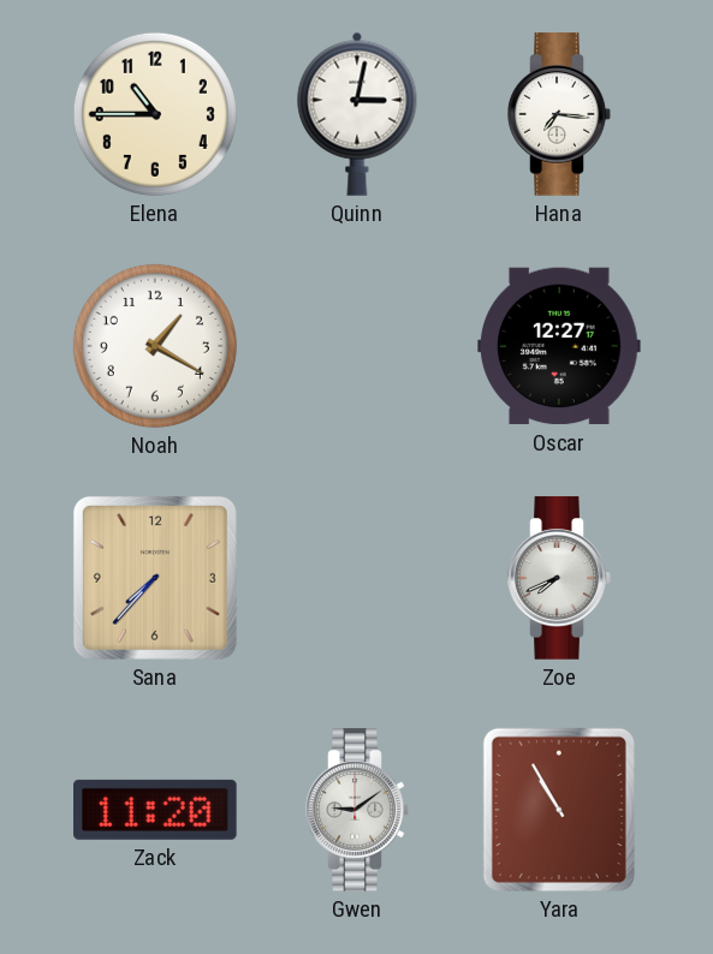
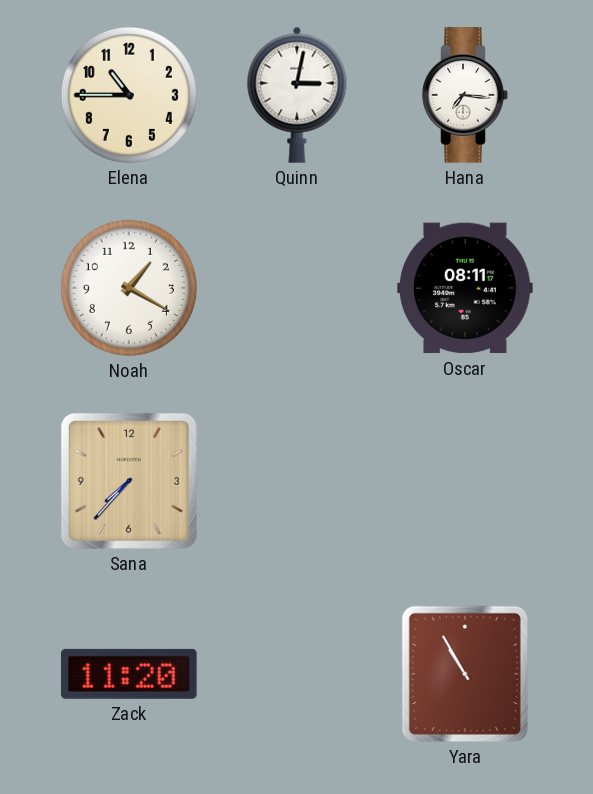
Oscar: 12:27 -> 08:11
Zoe: 7:41 -> none
Gwen: 9:09 -> none
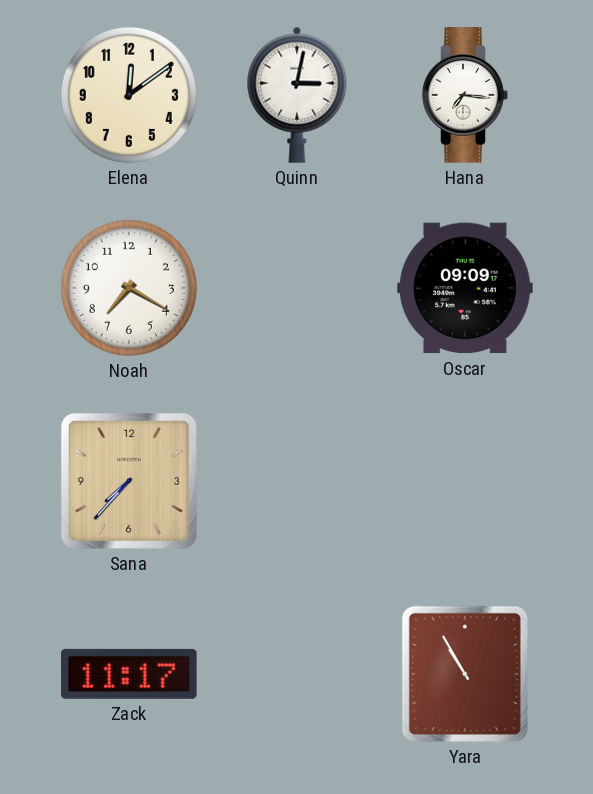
Elena: 10:45 -> 12:09
Noah: 1:20 -> 7:20
Oscar: 08:11 -> 09:09
Zack: 11:20 -> 11:17
